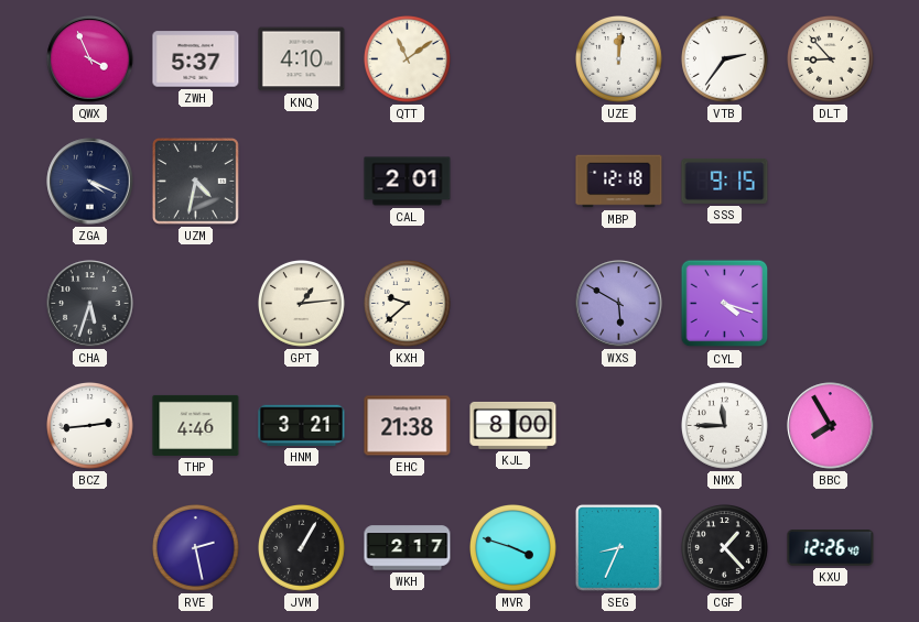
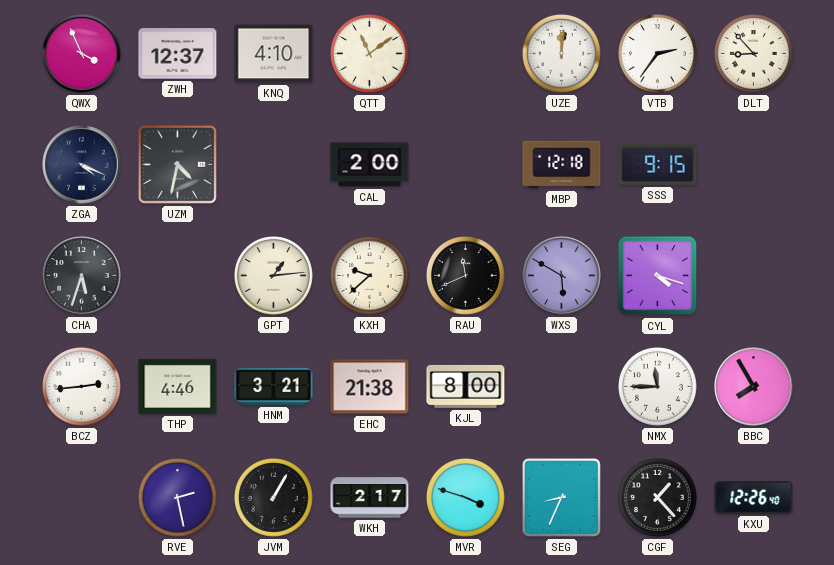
ZWH: 5:37 -> 12:37
CAL: 2:01 -> 2:00
RAU: none -> 11:41
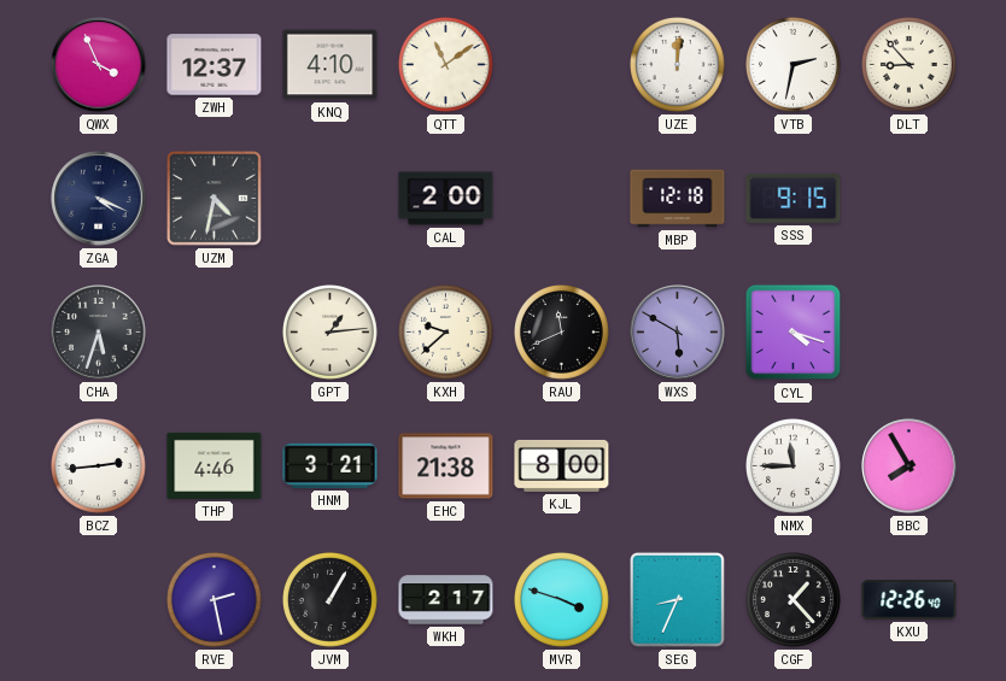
VTB: 2:36 -> 2:32
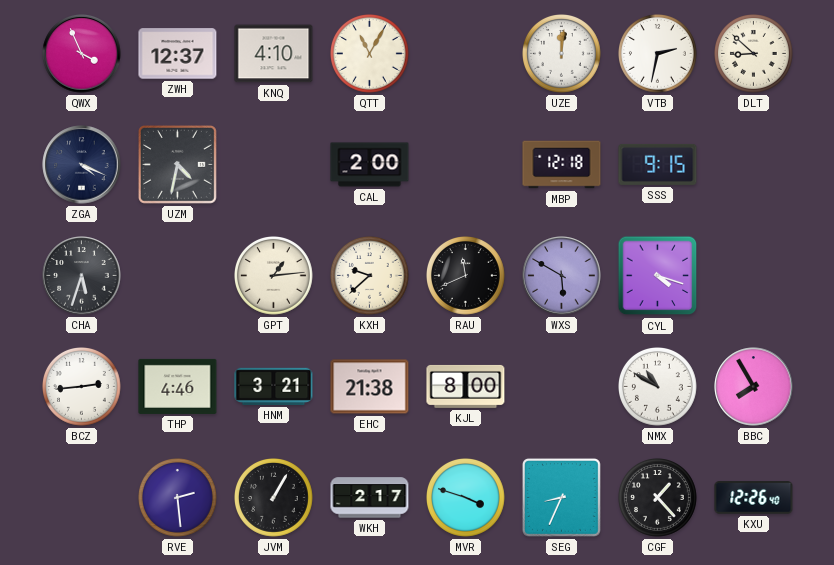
QTT: 11:09 -> 11:05
DLT: 8:53 -> 8:52
NMX: 11:45 -> 10:50
RVE: 2:28 -> 2:29
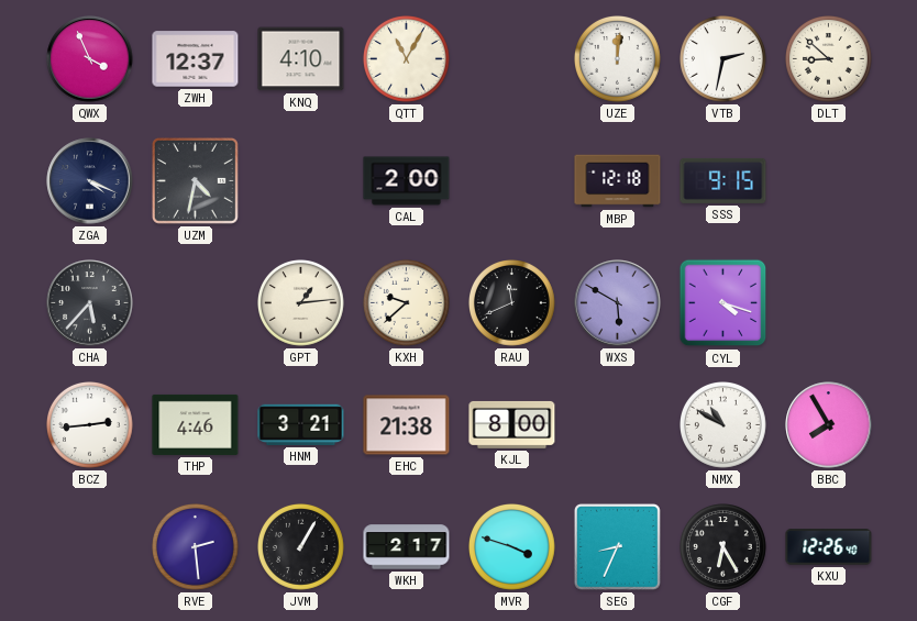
CHA: 5:33 -> 5:37
CGF: 1:23 -> 6:25
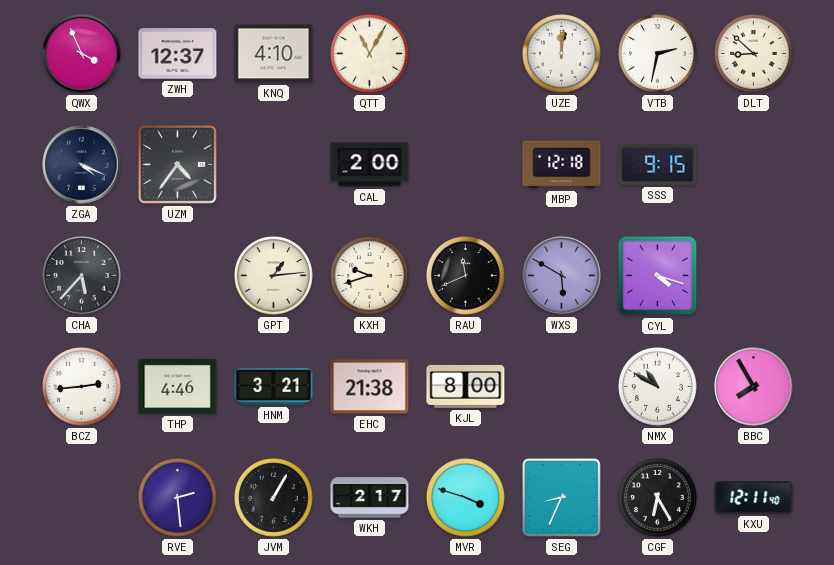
UZM: 4:32 -> 4:36
KXH: 9:38 -> 9:42
KXU: 12:26 -> 12:11
